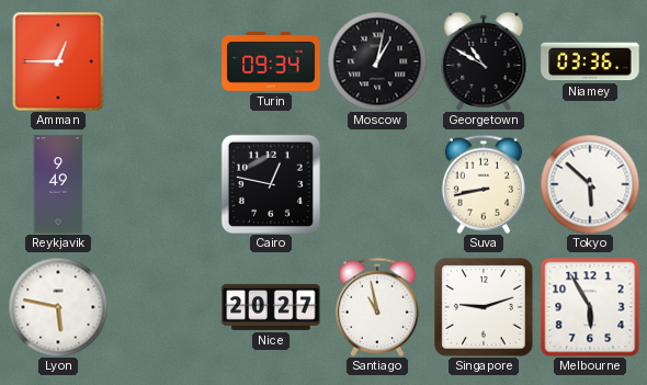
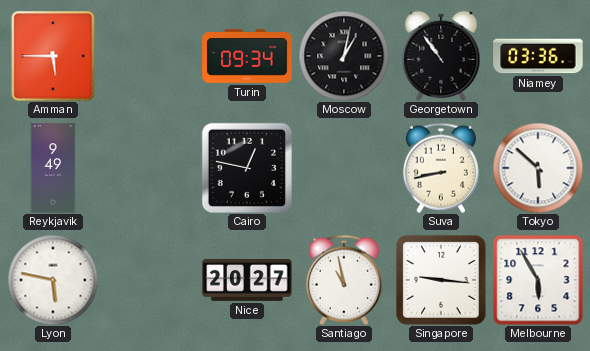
Amman: 12:45 -> 5:45
Georgetown: 10:50 -> 10:54
Singapore: 9:12 -> 9:16
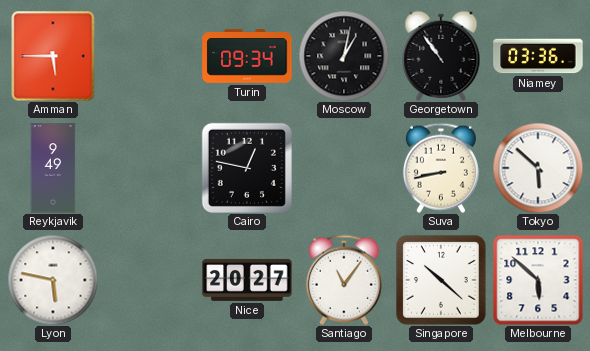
Santiago: 10:58 -> 11:06
Singapore: 9:16 -> 10:22
Melbourne: 5:55 -> 5:52
